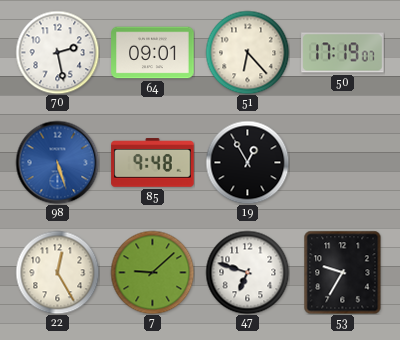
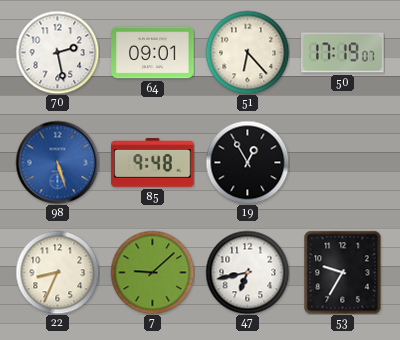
22: 12:25 -> 8:34
47: 6:48 -> 6:43
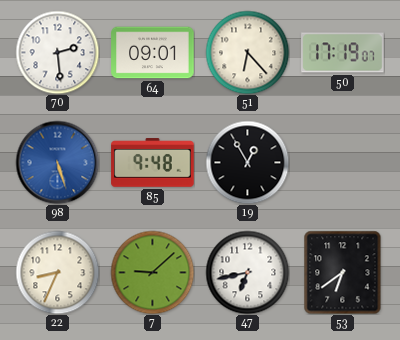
70: 2:28 -> 2:29
53: 9:35 -> 6:39
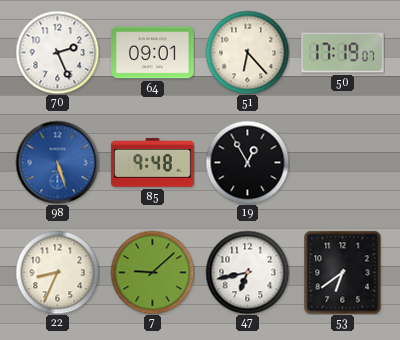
70: 2:29 -> 2:26
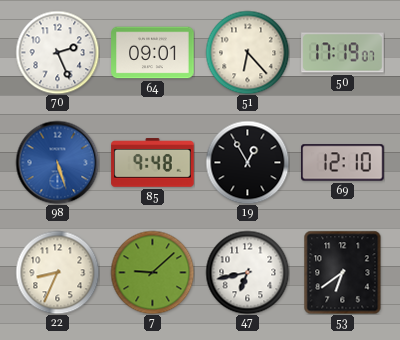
69: none -> 12:10
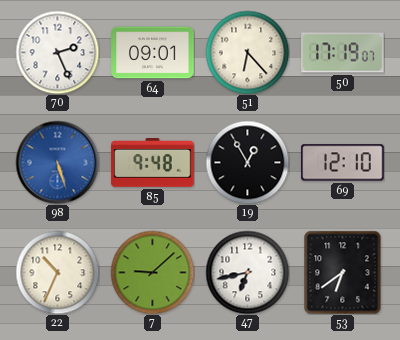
22: 8:34 -> 10:34
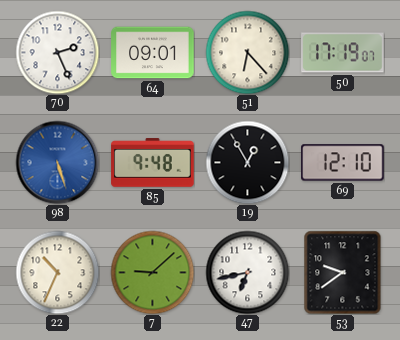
53: 6:39 -> 9:39
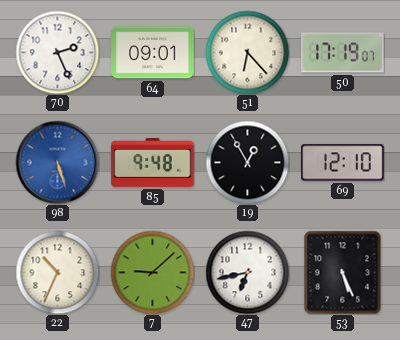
53: 9:39 -> 5:26
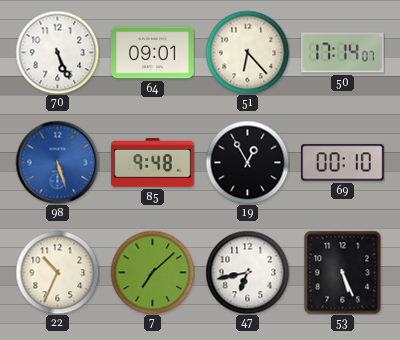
70: 2:26 -> 5:26
50: 17:19 -> 17:14
69: 12:10 -> 00:10
7: 9:08 -> 7:08
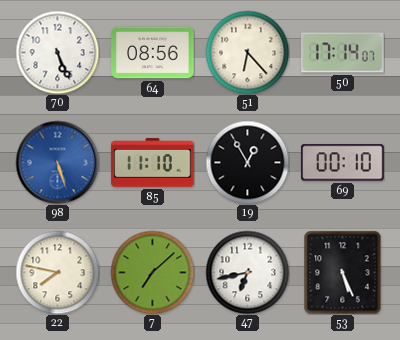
64: 09:01 -> 08:56
85: 9:48 -> 11:10
22: 10:34 -> 7:47
